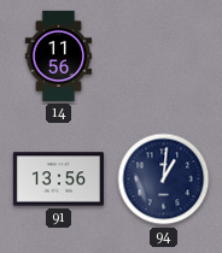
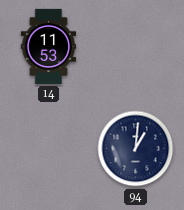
14: 11:56 -> 11:53
91: 13:56 -> none
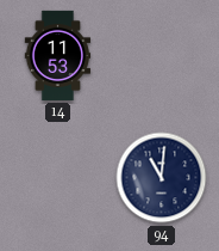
94: 1:01 -> 11:01
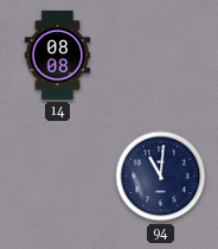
14: 11:53 -> 08:08
